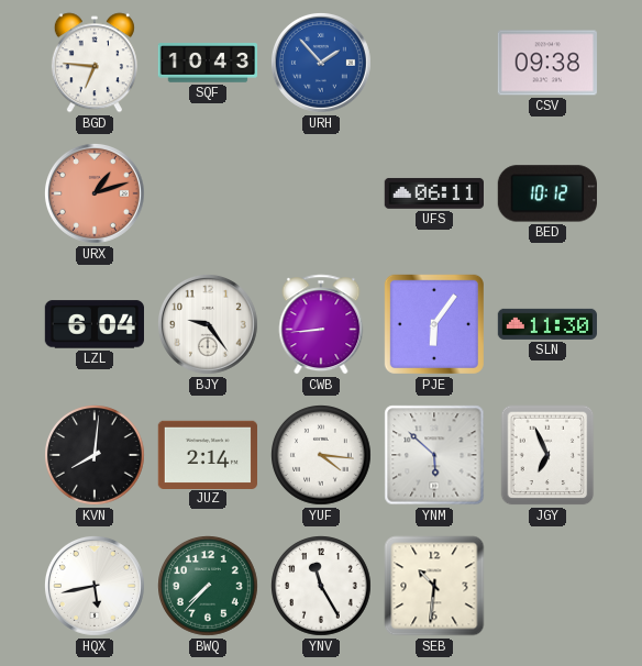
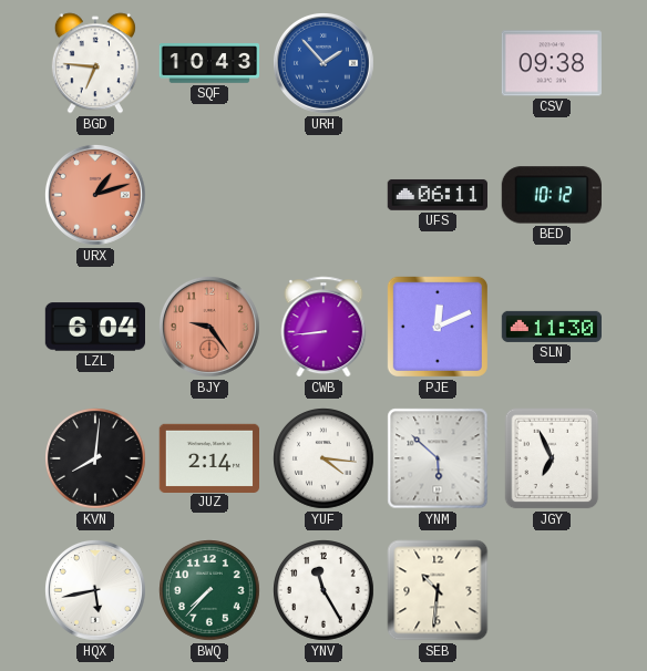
BJY dial: white -> salmon
PJE: 6:06 -> 12:11
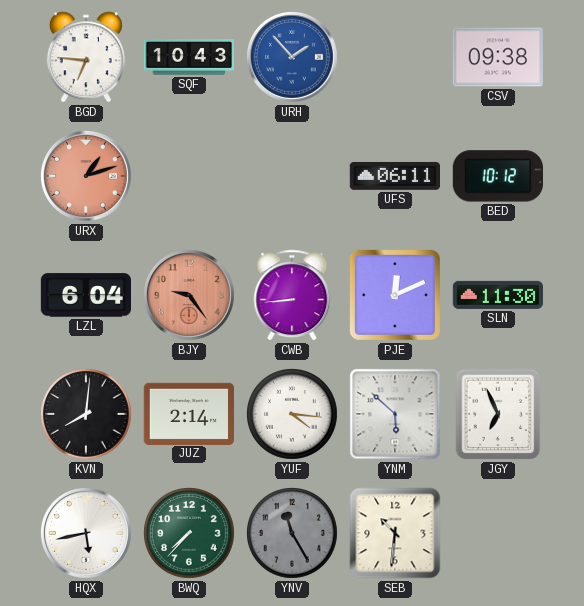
YNV dial: white -> grey
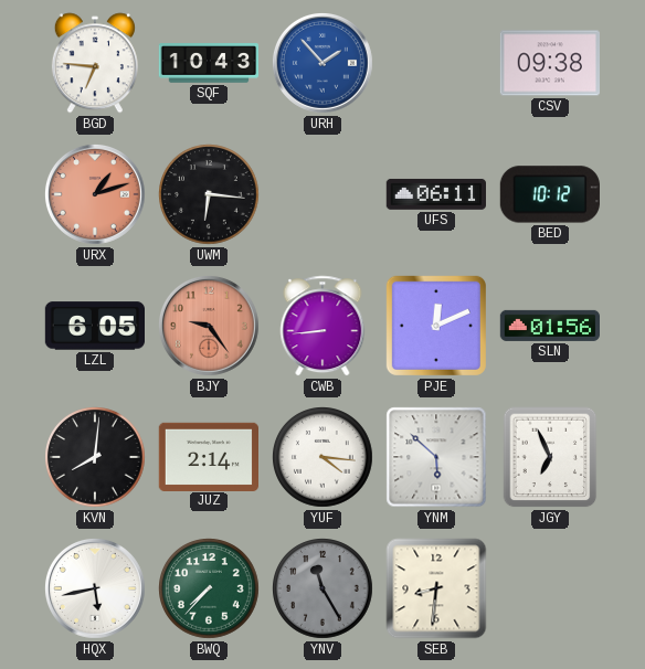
UWM: none -> 6:16
LZL: 6:04 -> 6:05
SLN: 11:30 -> 01:56
SEB: 10:31 -> 8:31
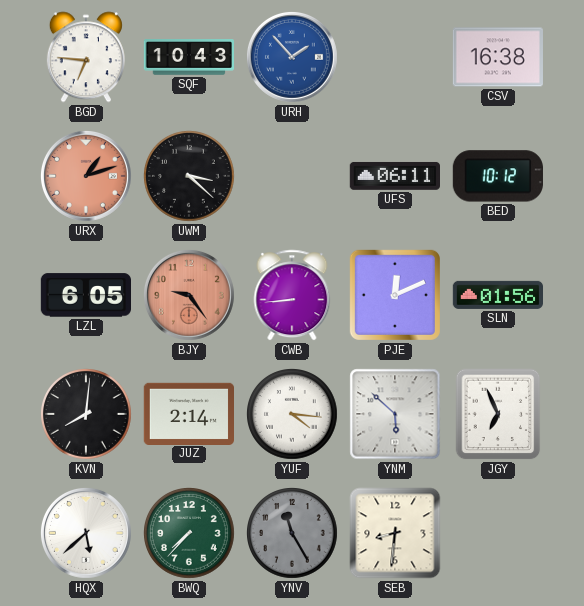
CSV: 09:38 -> 16:38
UWM: 6:16 -> 3:22
HQX: 5:43 -> 5:38
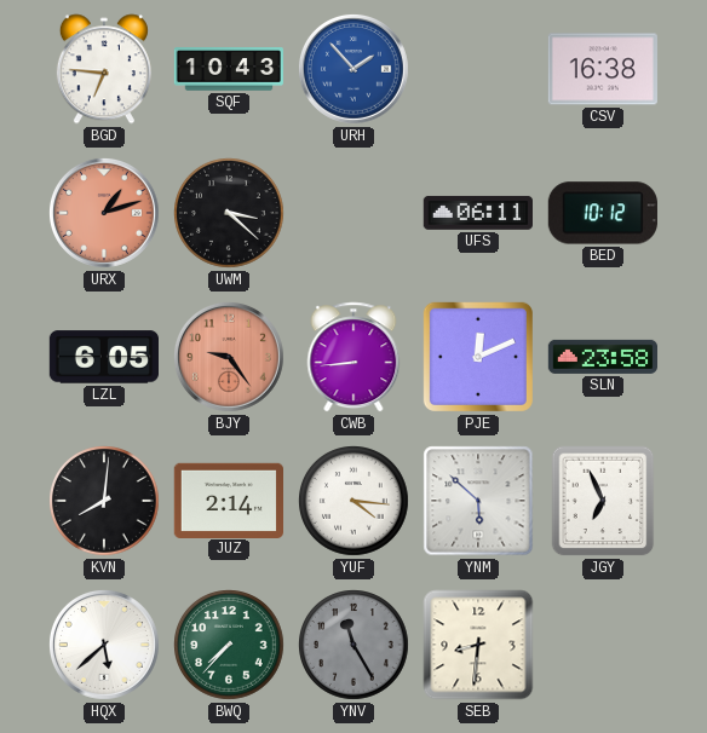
SLN: 01:56 -> 23:58
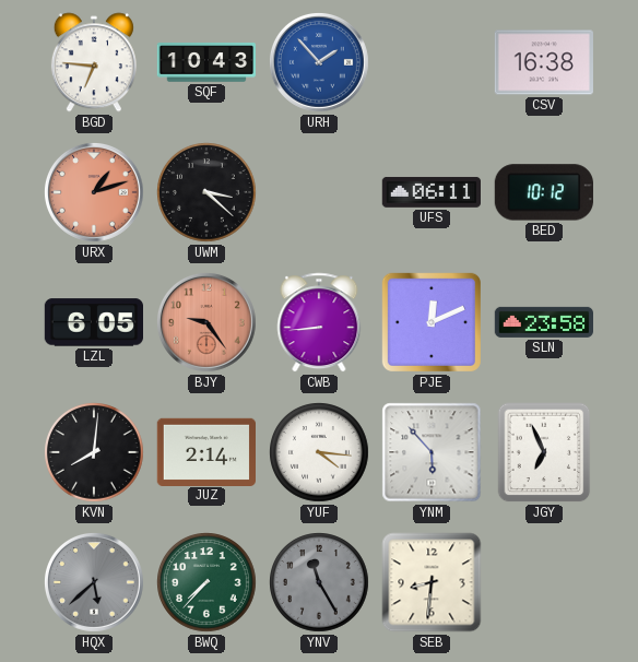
YNM: 5:52 -> 5:53
HQX dial: white -> grey
